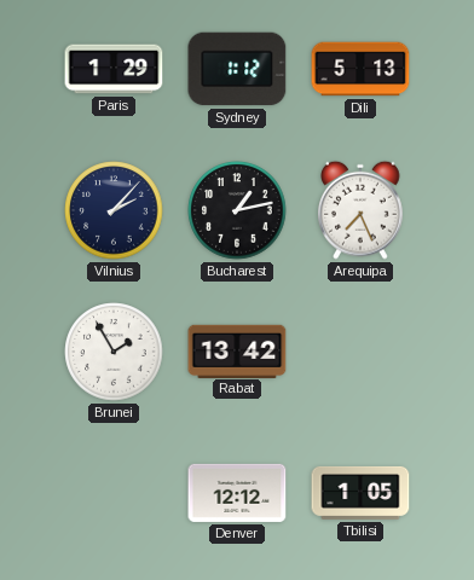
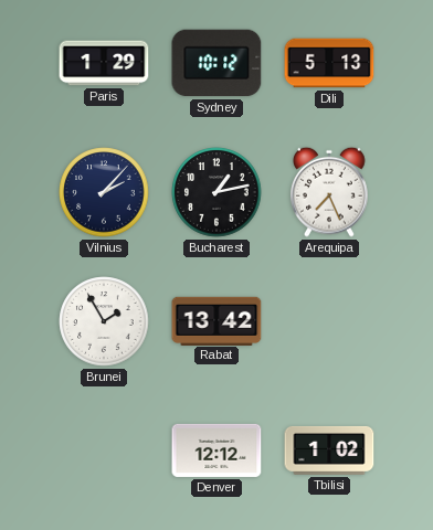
Sydney: 1:12 -> 10:12
Tbilisi: 1:05 -> 1:02
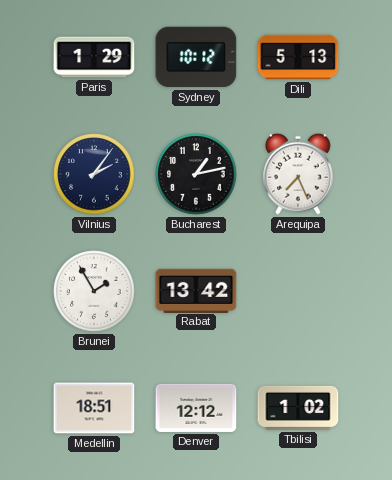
Vilnius: 2:07 -> 2:06
Medellin: none -> 18:51
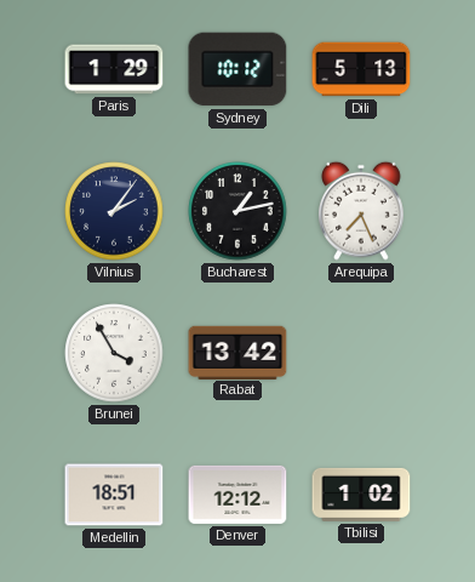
Brunei: 1:55 -> 3:55
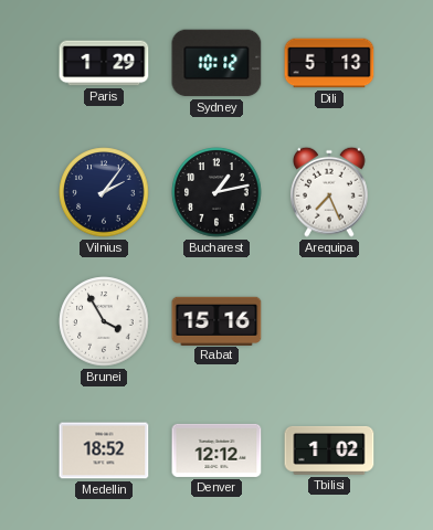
Rabat: 13:42 -> 15:16
Medellin: 18:51 -> 18:52
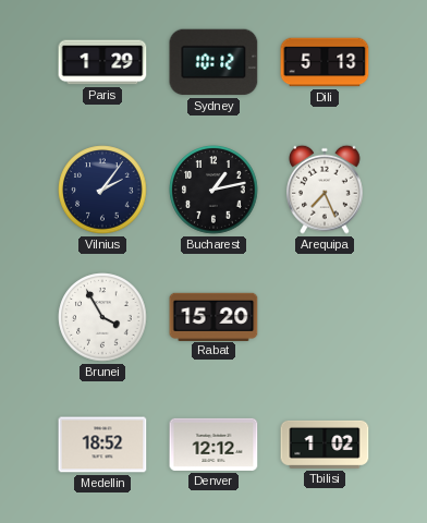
Rabat: 15:16 -> 15:20
